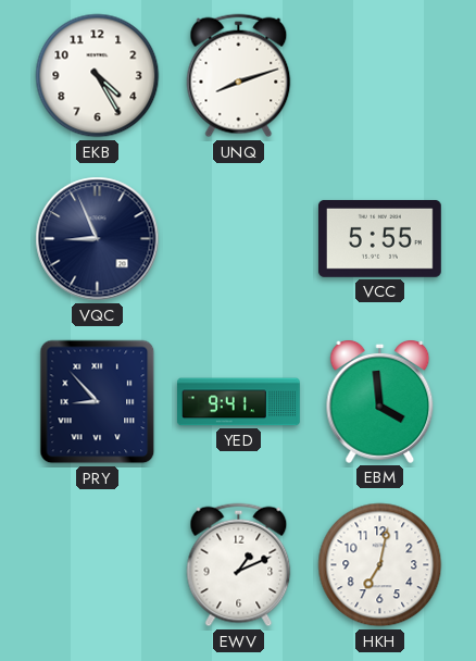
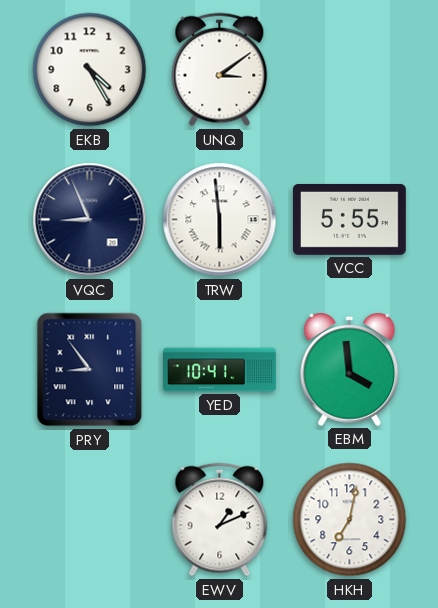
UNQ: 8:12 -> 3:09
TRW: none -> 5:59
PRY: 8:53 -> 8:54
YED: 9:41 -> 10:41
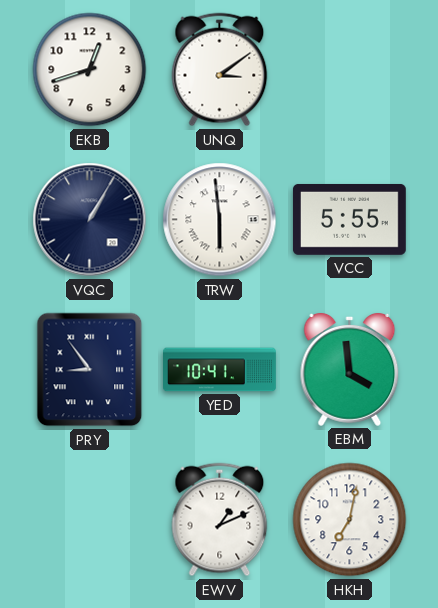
EKB: 4:25 -> 12:42
VQC: 8:56 -> 1:05
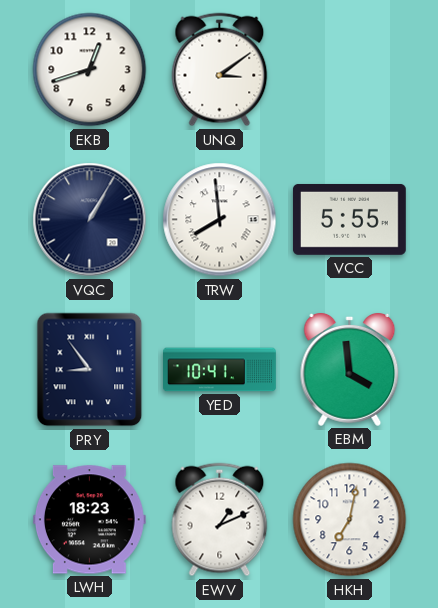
TRW: 5:59 -> 7:59
LWH: none -> 18:23
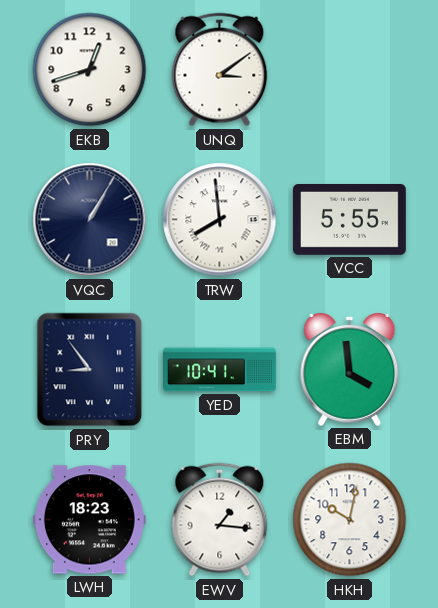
EWV: 1:11 -> 1:16
HKH: 7:02 -> 10:02
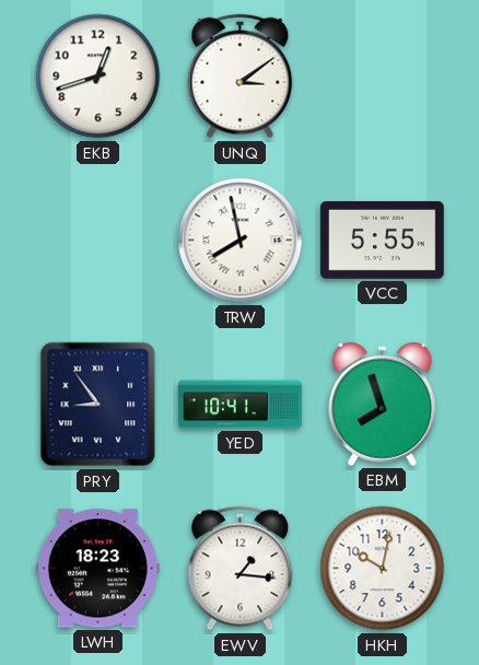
VQC: 1:05 -> none
TRW: 7:59 -> 7:58
EBM: 3:59 -> 7:57
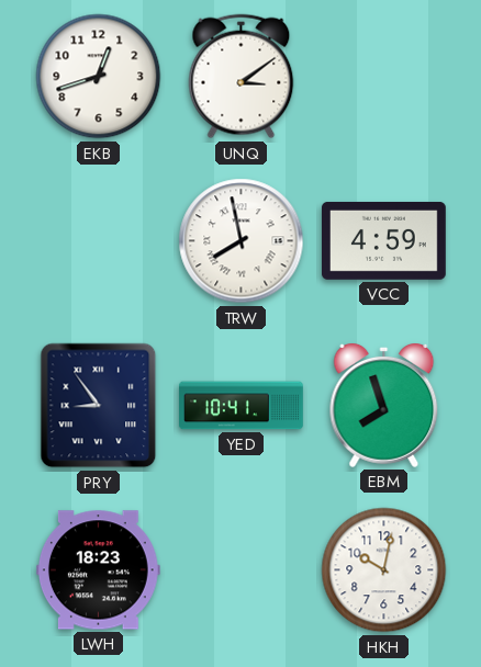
VCC: 5:55 -> 4:59
EWV: 1:16 -> none
